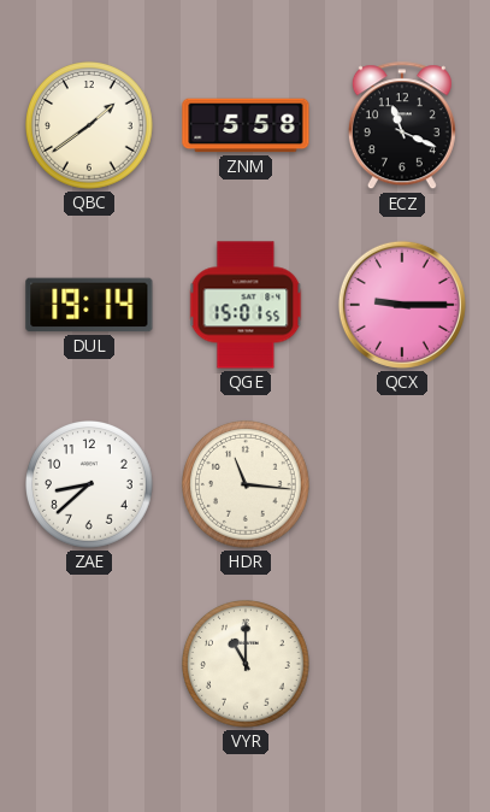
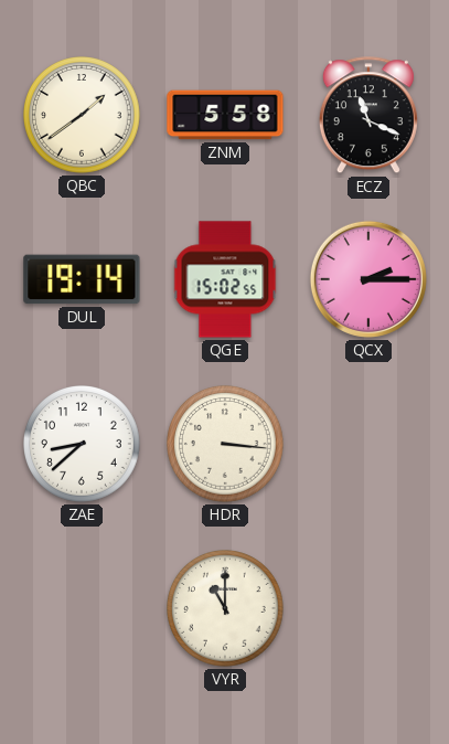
QGE: 15:01 -> 15:02
QCX: 9:15 -> 2:15
HDR: 11:16 -> 3:16
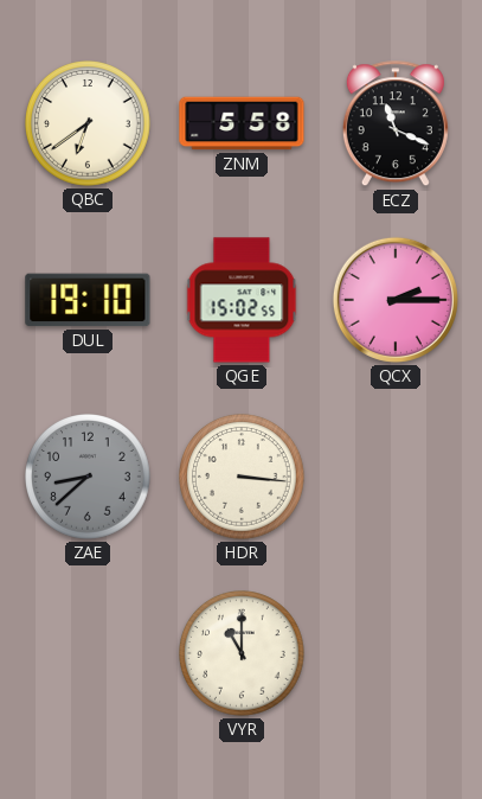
QBC: 1:39 -> 6:39
DUL: 19:14 -> 19:10
ZAE dial: white -> grey
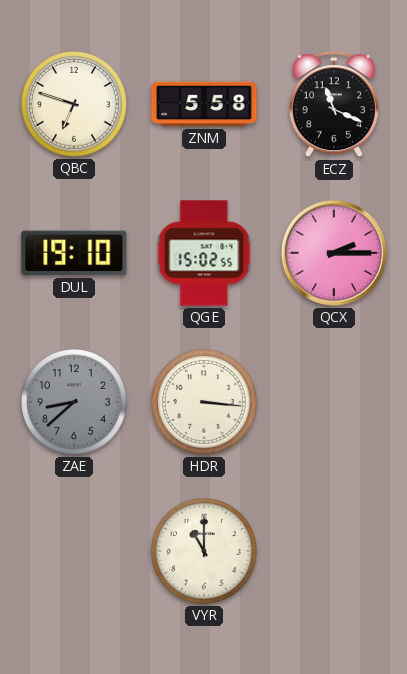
QBC: 6:39 -> 6:48
